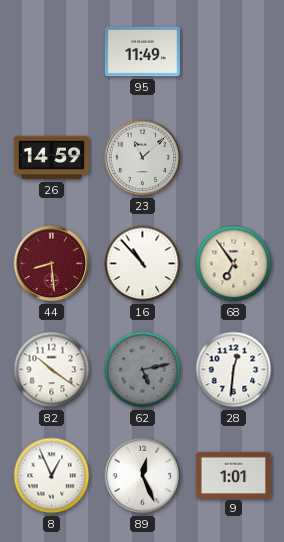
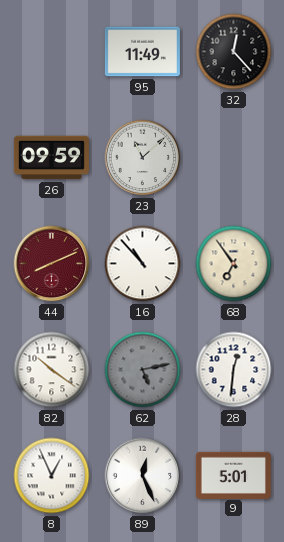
32: none -> 12:23
26: 14:59 -> 09:59
44: 8:29 -> 8:11
9: 1:01 -> 5:01
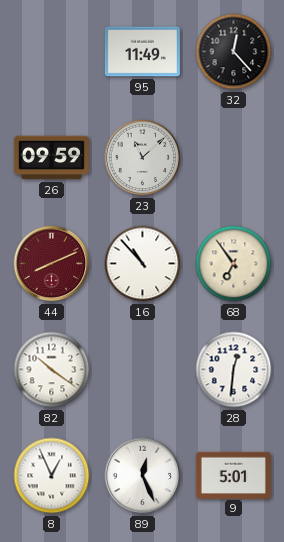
62: 5:13 -> none
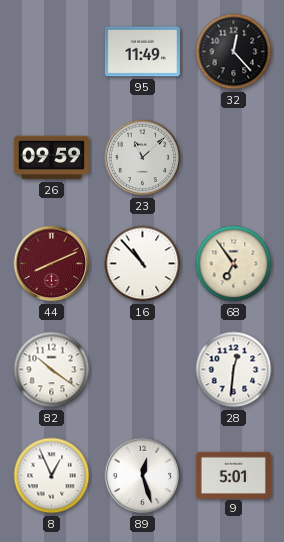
89: 12:26 -> 12:27
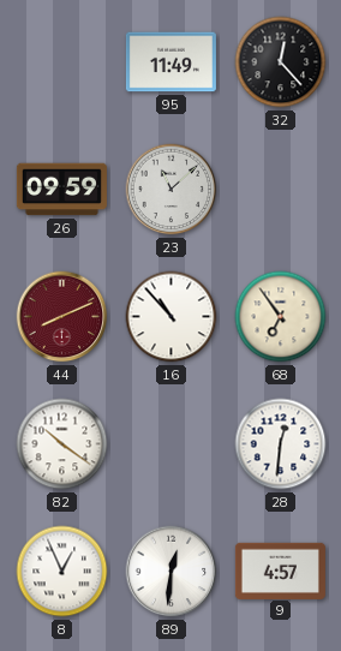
89: 12:27 -> 12:31
9: 5:01 -> 4:57
